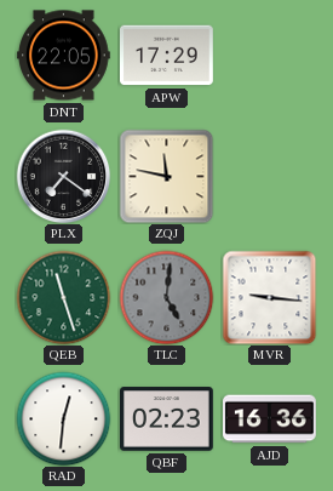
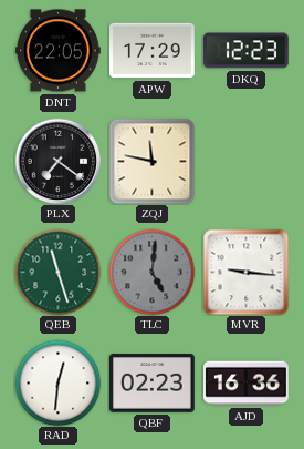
DKQ: none -> 12:23
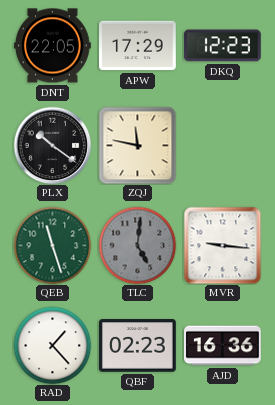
PLX: 7:21 -> 10:21
RAD: 12:31 -> 1:23
